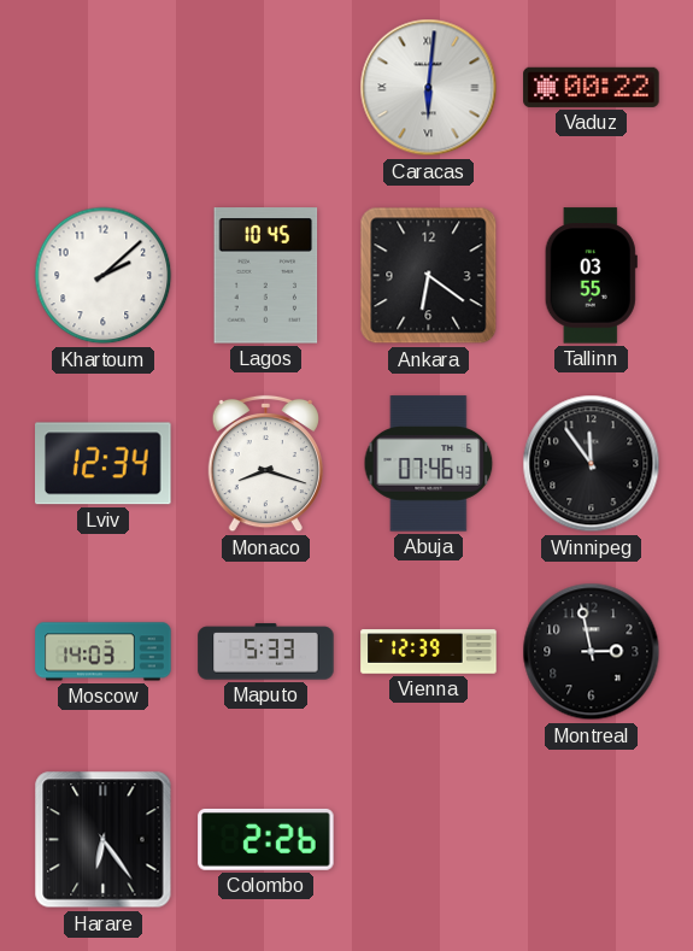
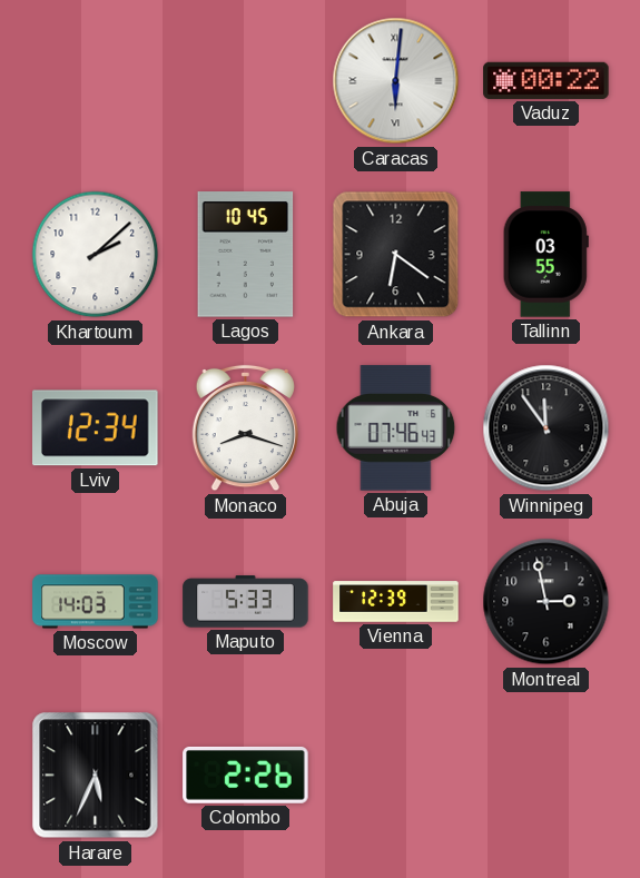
Harare: 6:24 -> 5:34
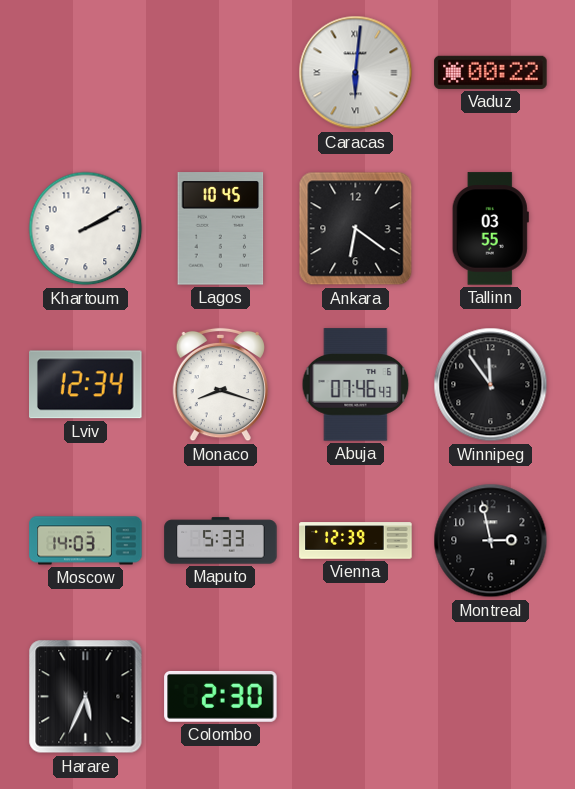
Khartoum: 2:08 -> 2:10
Colombo: 2:26 -> 2:30
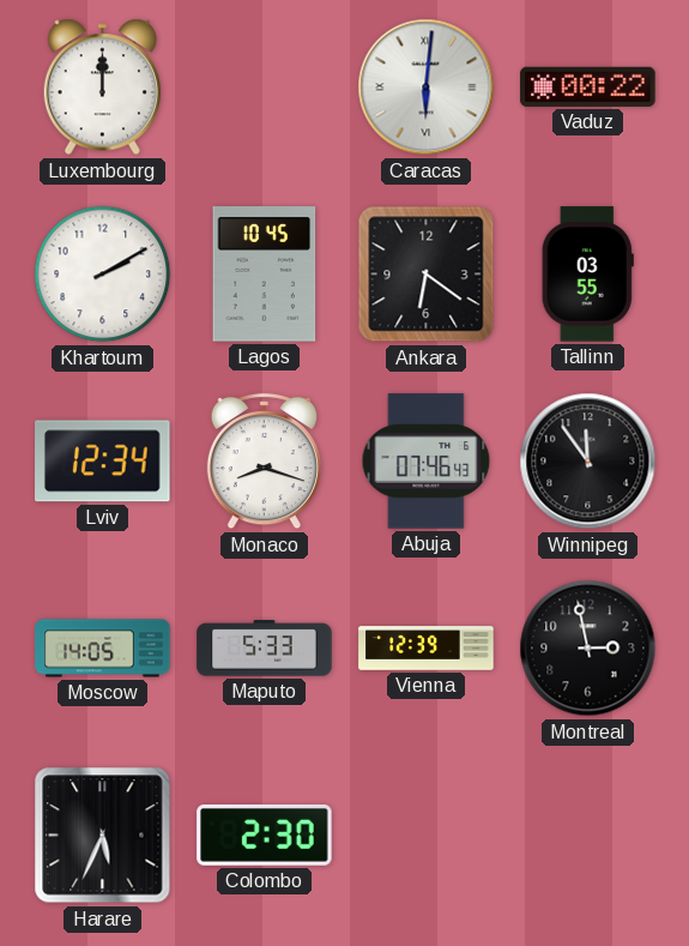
Luxembourg: none -> 12:00
Moscow: 14:03 -> 14:05
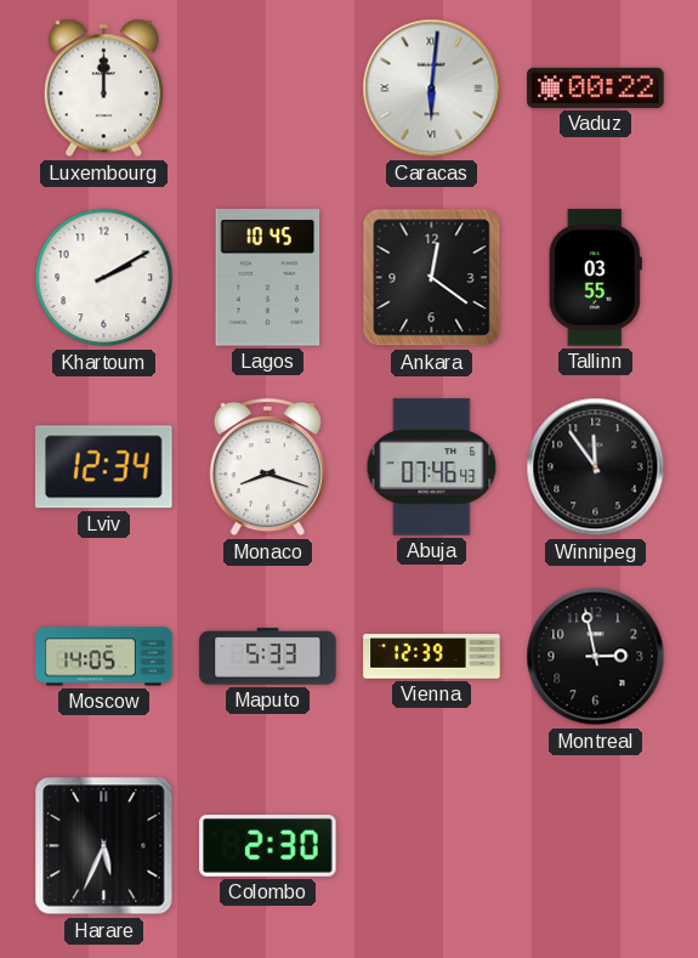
Ankara: 6:21 -> 12:21
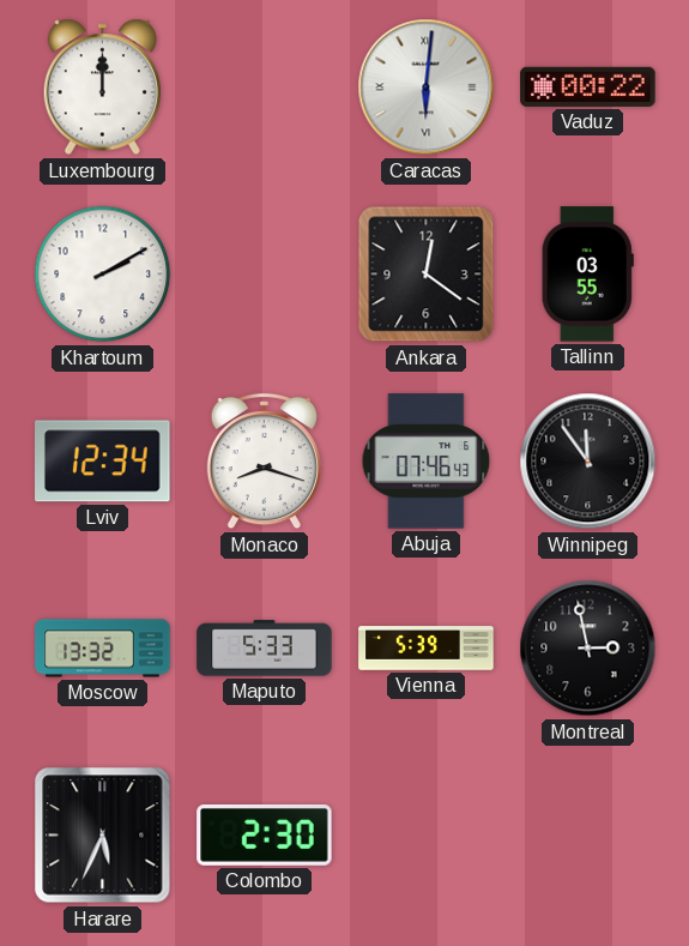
Lagos: 10:45 -> none
Moscow: 14:05 -> 13:32
Vienna: 12:39 -> 5:39
